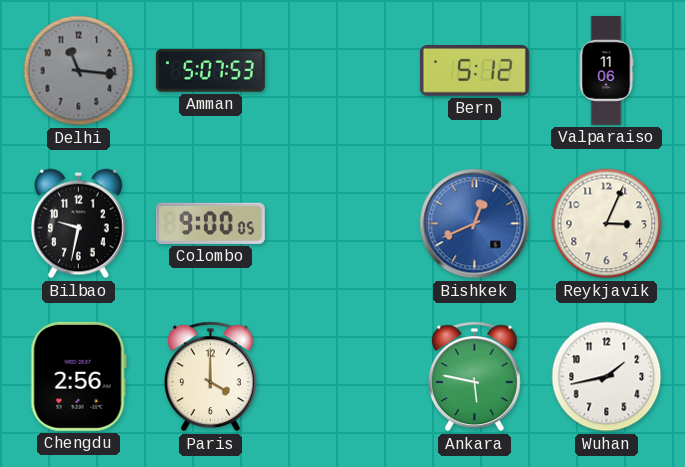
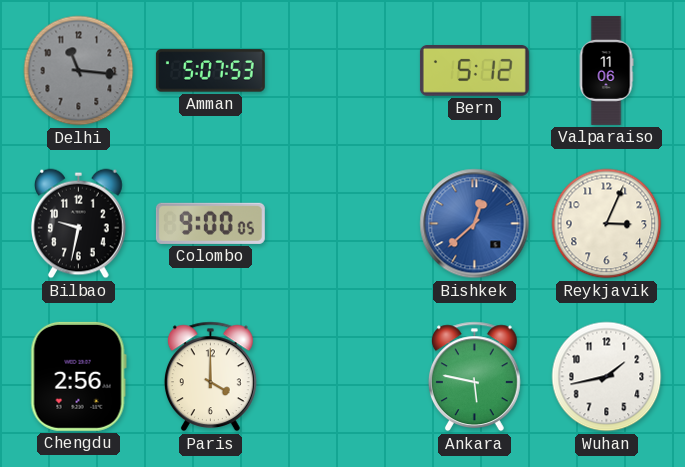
Bishkek: 12:41 -> 12:38
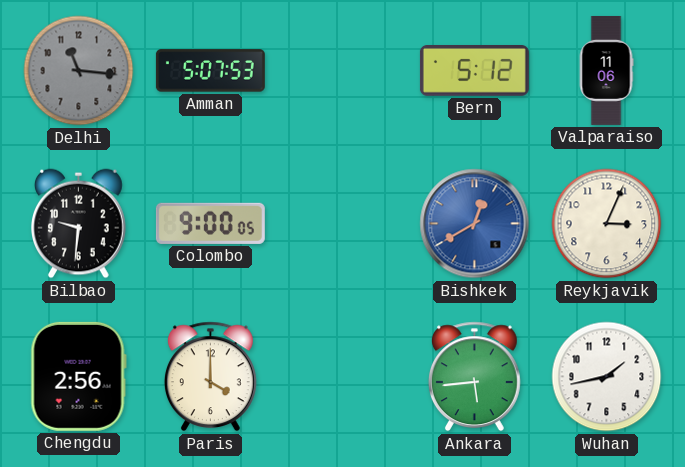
Bilbao: 9:32 -> 9:31
Bishkek: 12:38 -> 12:40
Ankara: 5:47 -> 5:44
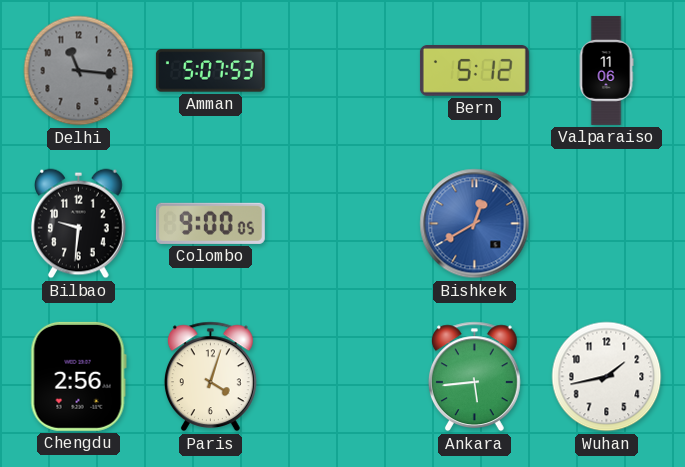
Reykjavik: 3:04 -> none
Paris: 4:00 -> 4:03
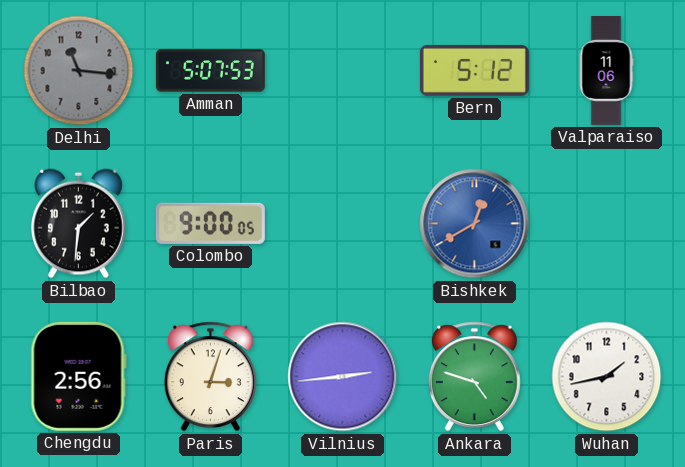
Bilbao: 9:31 -> 1:31
Paris: 4:03 -> 3:03
Vilnius: none -> 2:44
Ankara: 5:44 -> 4:48
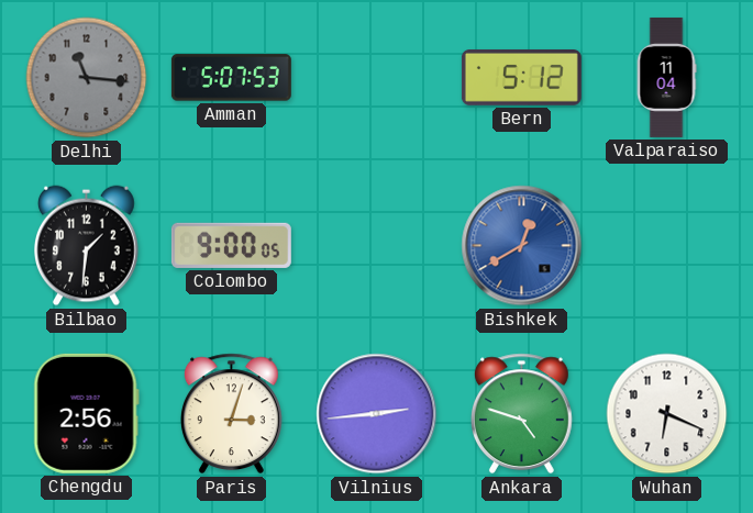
Valparaiso: 11:06 -> 11:04
Wuhan: 1:43 -> 6:19
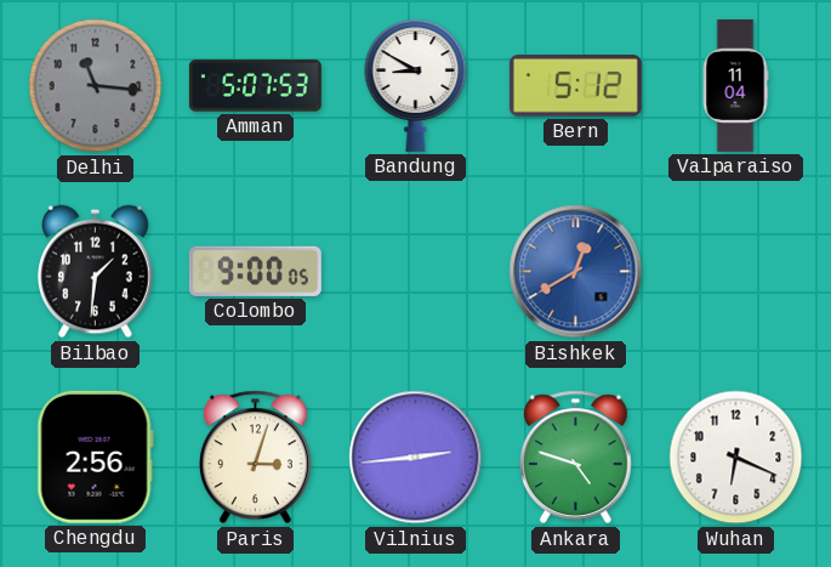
Bandung: none -> 8:50
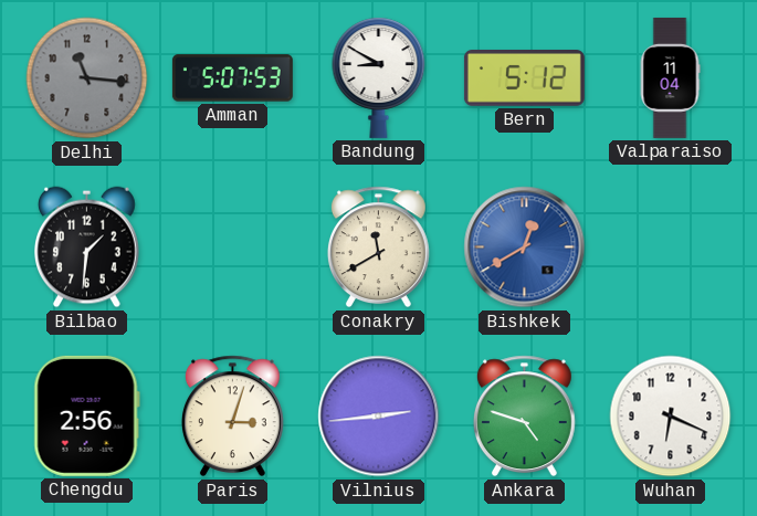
Colombo: 9:00 -> none
Conakry: none -> 11:40
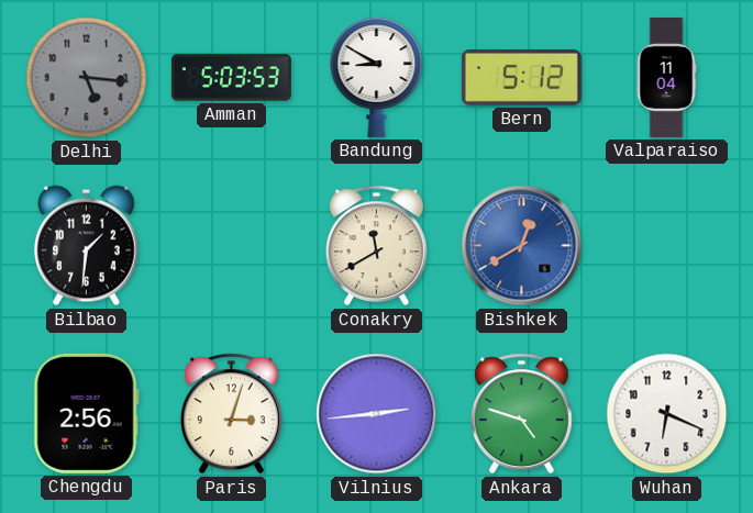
Delhi: 11:16 -> 5:16
Amman: 5:07 -> 5:03
